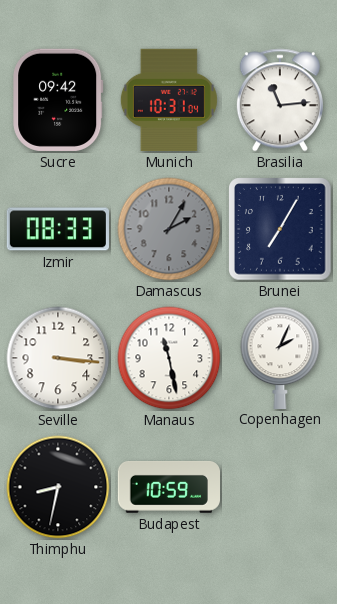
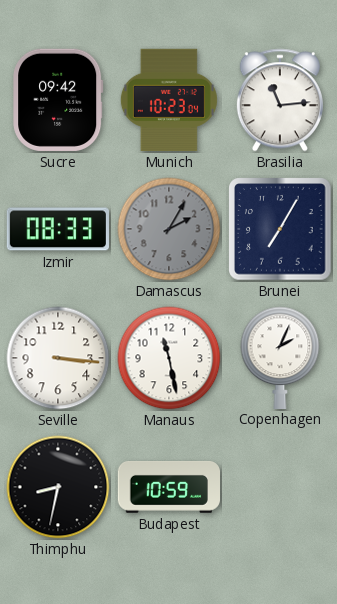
Munich: 10:31 -> 10:23
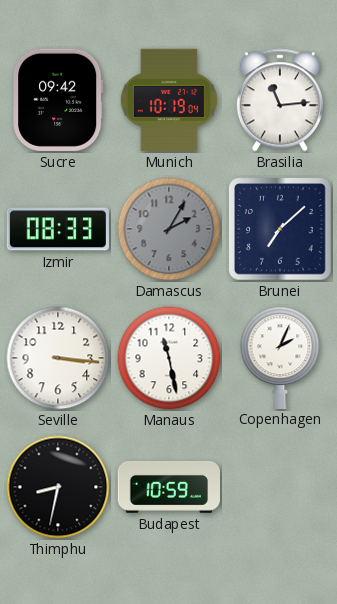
Munich: 10:23 -> 10:19
Brunei: 7:05 -> 7:08
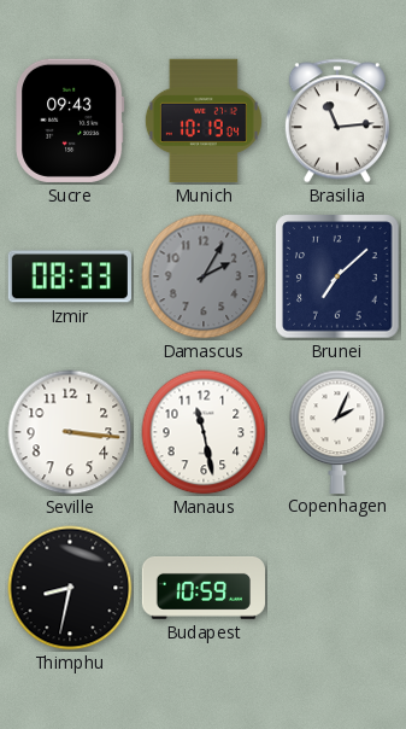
Sucre: 09:42 -> 09:43
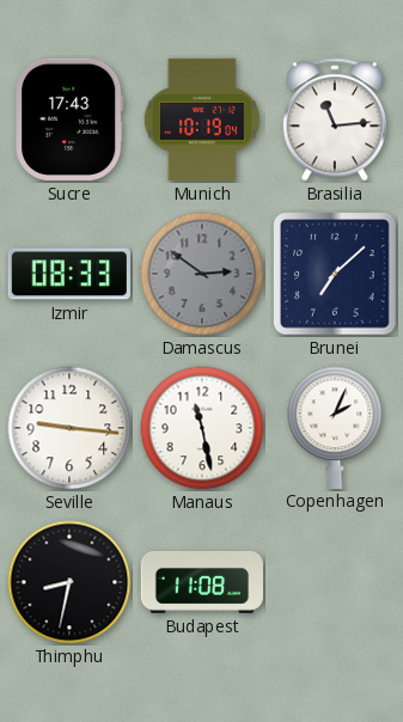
Sucre: 09:43 -> 17:43
Damascus: 2:05 -> 2:51
Seville: 3:16 -> 9:16
Budapest: 10:59 -> 11:08
